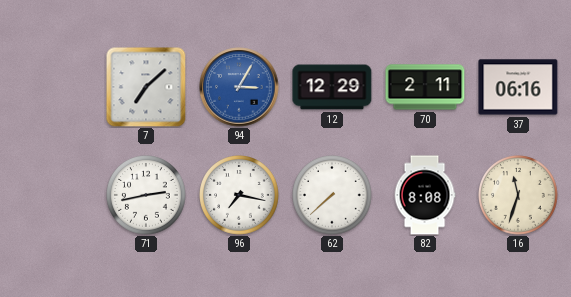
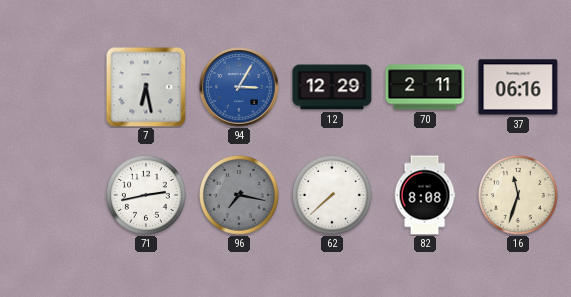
7: 7:08 -> 6:28
96 dial: white -> grey
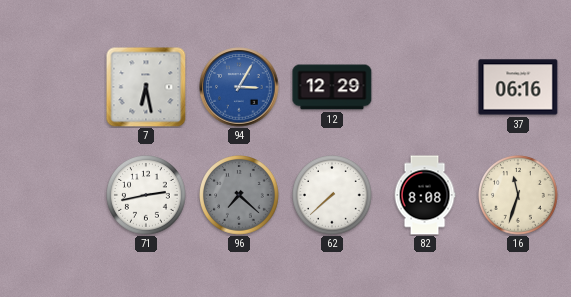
70: 2:11 -> none
96: 7:17 -> 7:22
